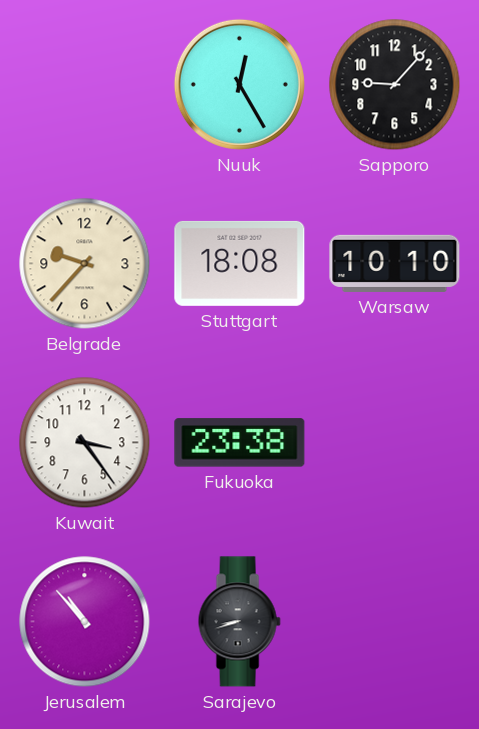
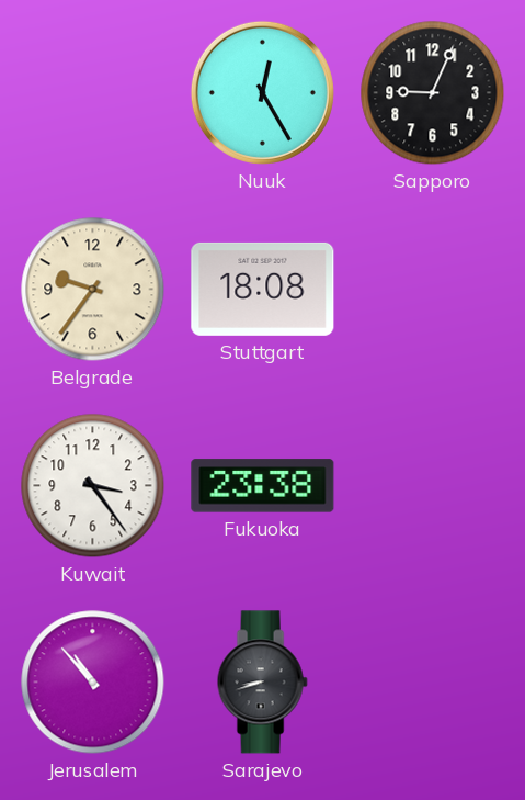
Sapporo: 9:07 -> 9:04
Belgrade: 9:37 -> 9:36
Warsaw: 10:10 -> none
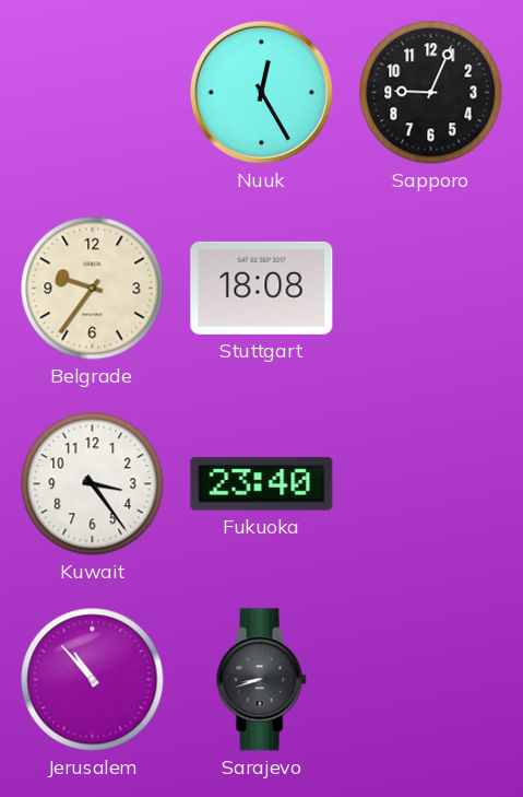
Fukuoka: 23:38 -> 23:40
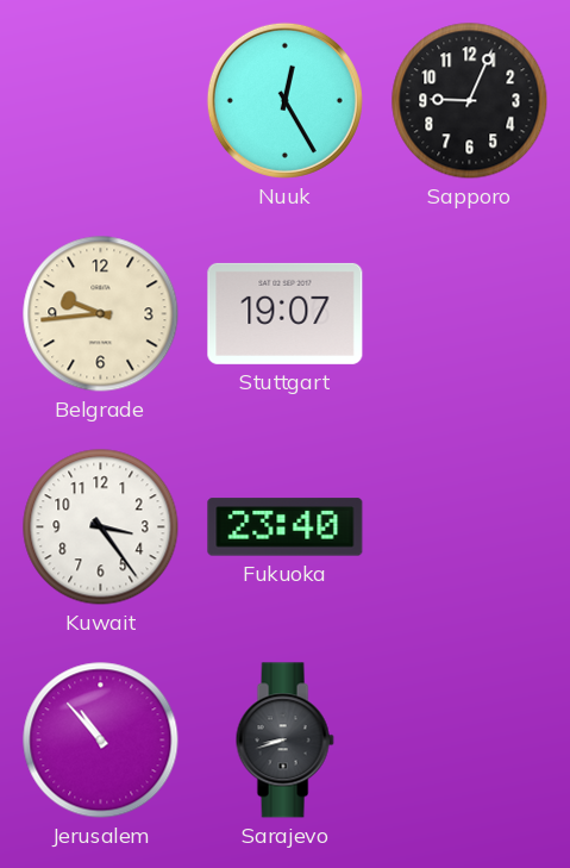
Belgrade: 9:36 -> 9:44
Stuttgart: 18:08 -> 19:07
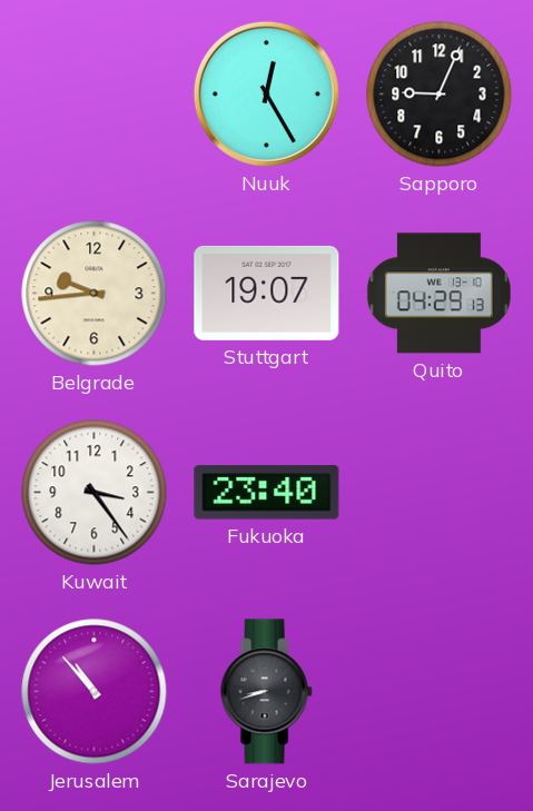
Quito: none -> 04:29
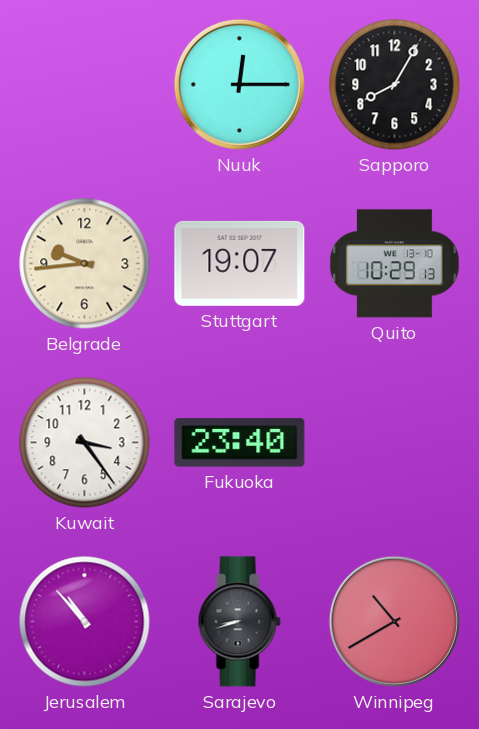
Nuuk: 12:25 -> 12:15
Sapporo: 9:04 -> 8:05
Quito: 04:29 -> 10:29
Winnipeg: none -> 10:40
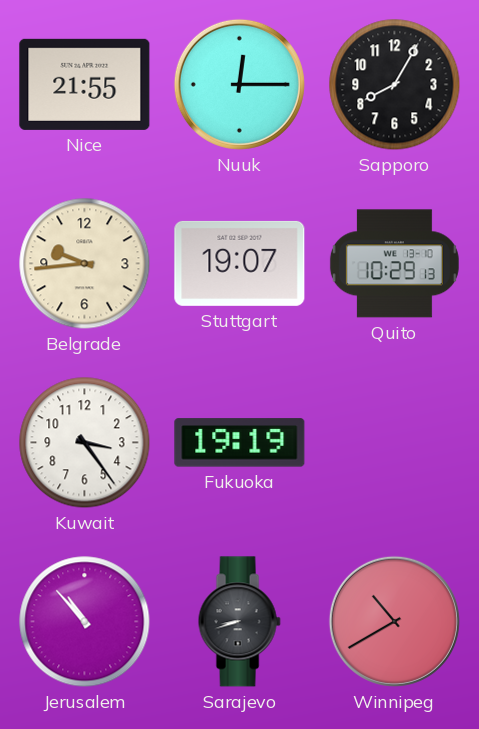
Nice: none -> 21:55
Fukuoka: 23:40 -> 19:19
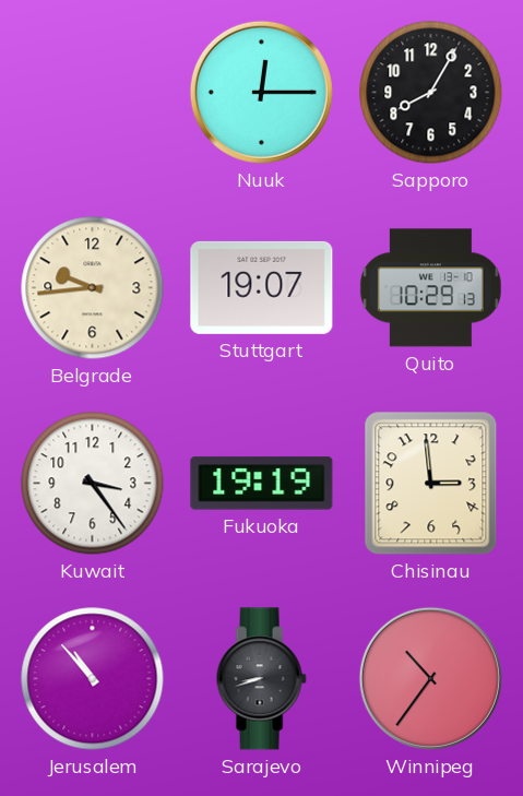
Nice: 21:55 -> none
Chisinau: none -> 2:59
Winnipeg: 10:40 -> 10:36
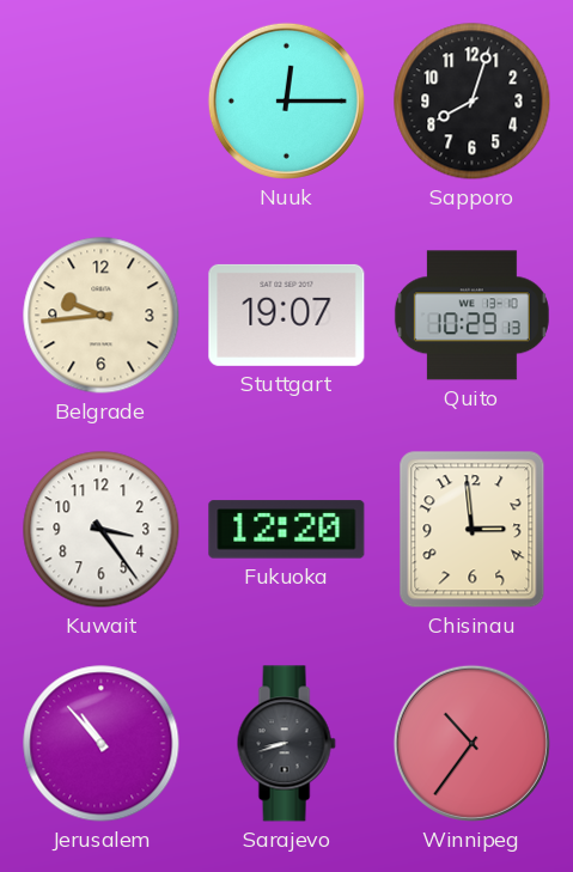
Sapporo: 8:05 -> 8:03
Fukuoka: 19:19 -> 12:20
